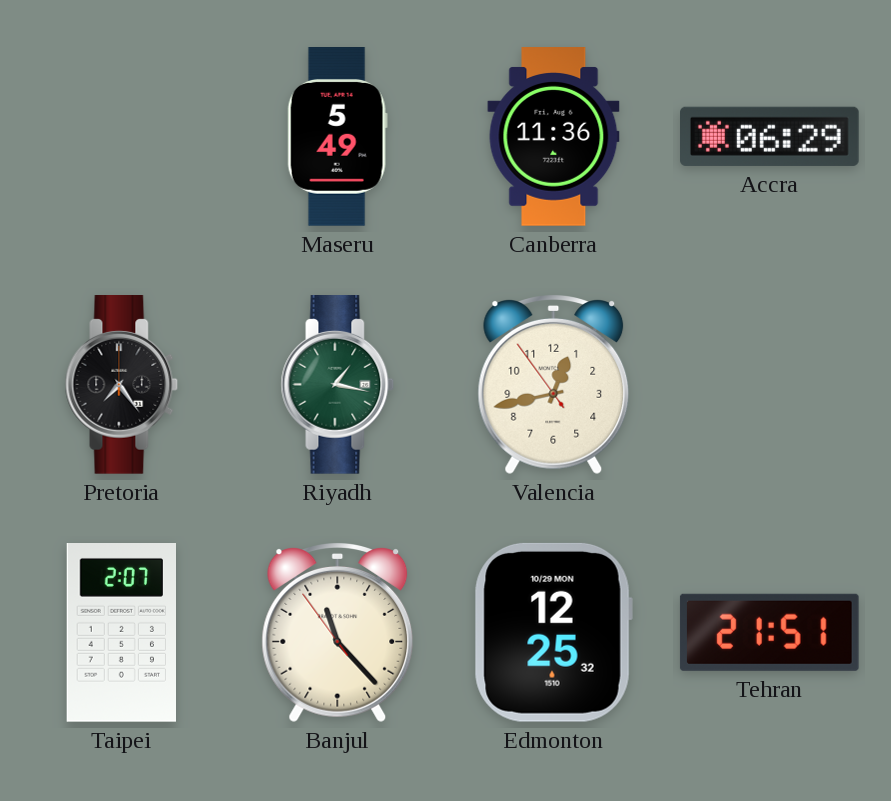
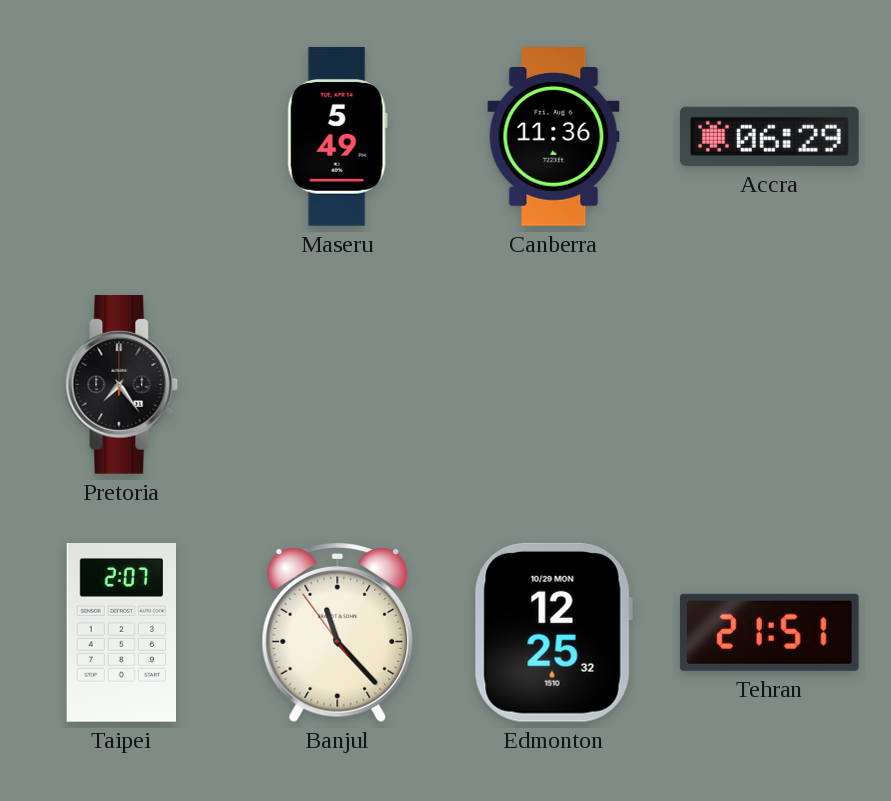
Riyadh: 1:17 -> none
Valencia: 12:42 -> none
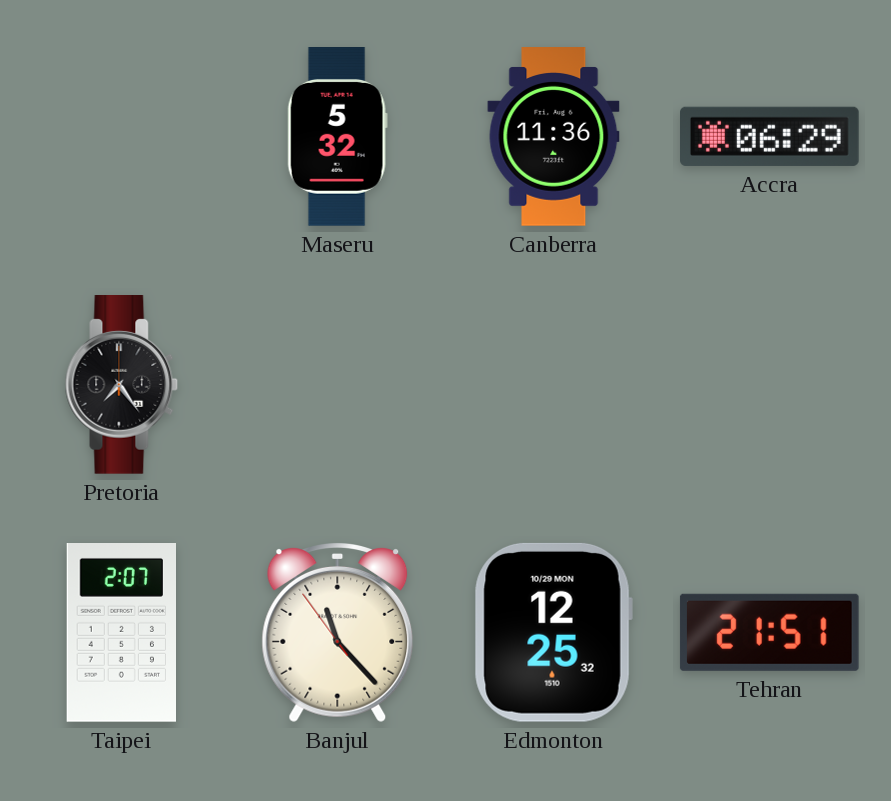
Maseru: 5:49 -> 5:32
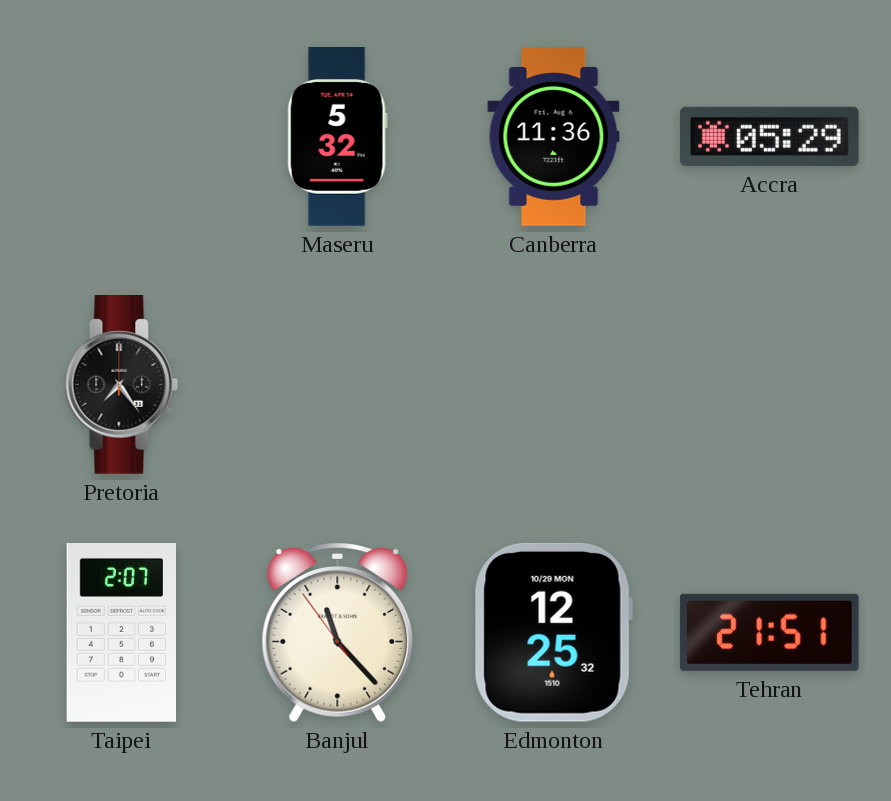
Accra: 06:29 -> 05:29
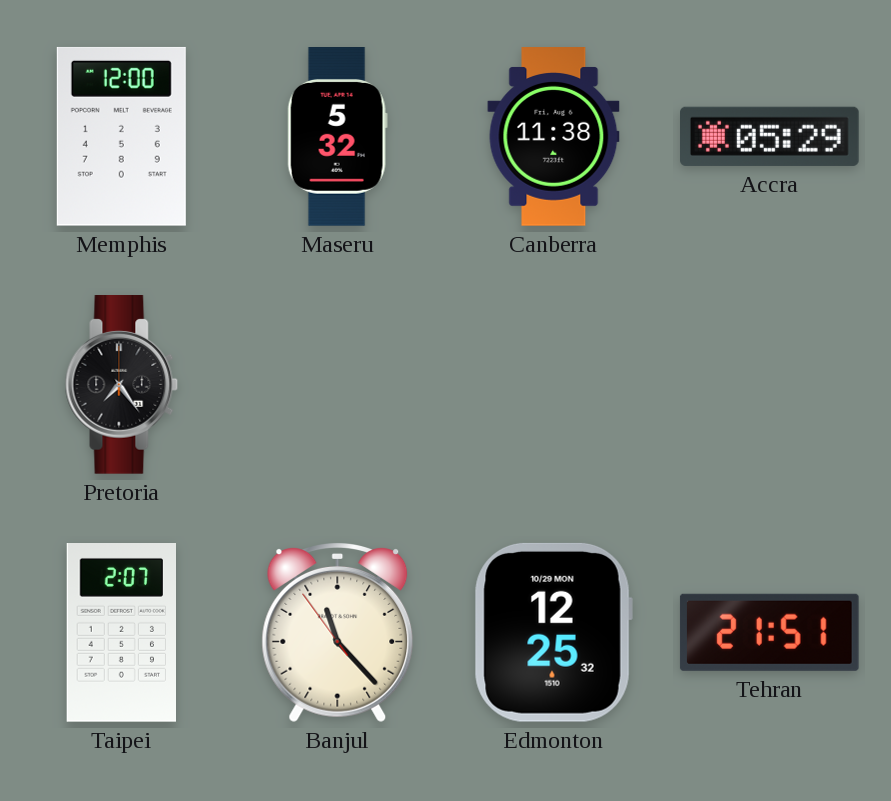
Memphis: none -> 12:00
Canberra: 11:36 -> 11:38
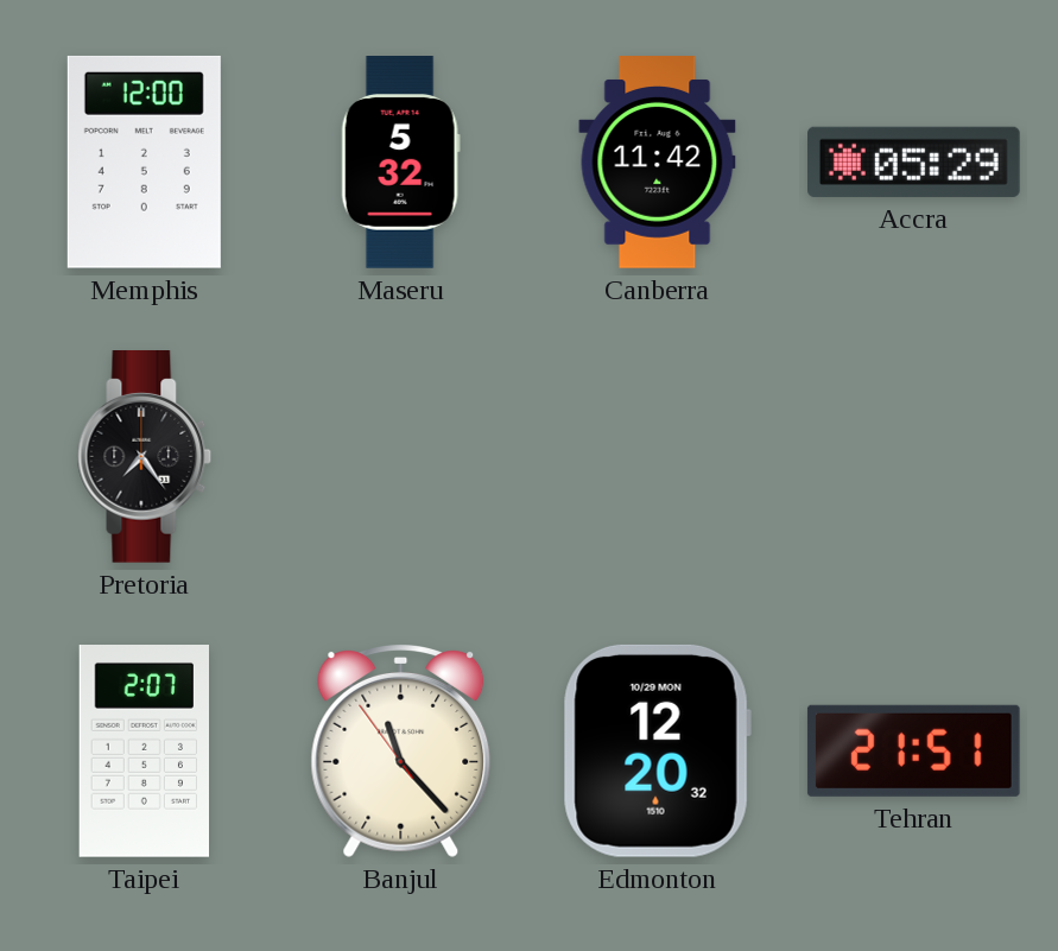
Canberra: 11:38 -> 11:42
Edmonton: 12:25 -> 12:20
